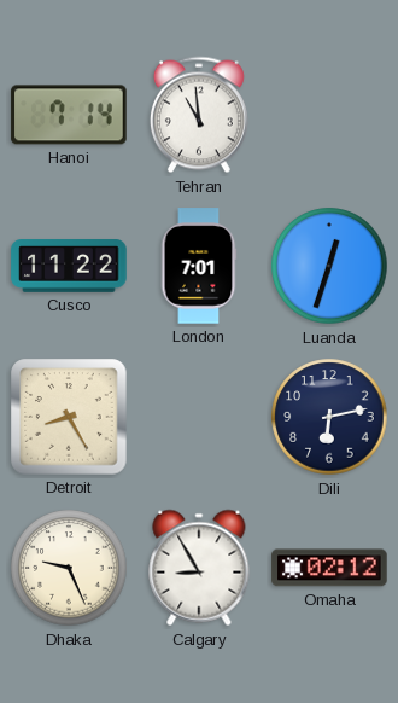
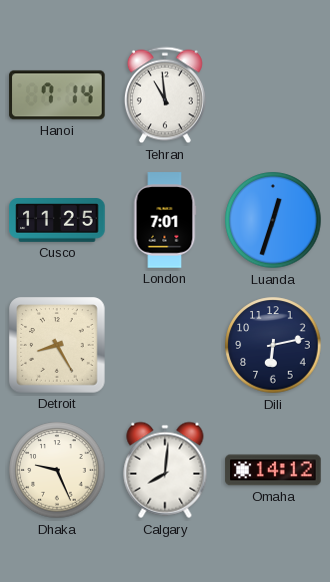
Cusco: 11:22 -> 11:25
Calgary: 8:55 -> 8:01
Omaha: 02:12 -> 14:12
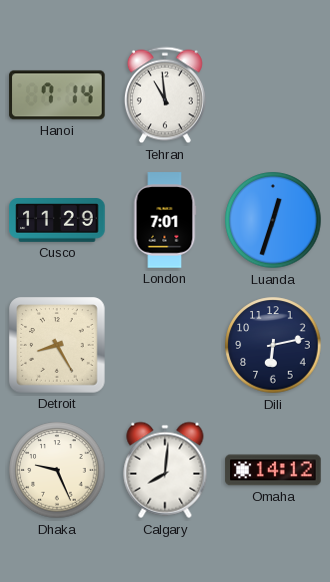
Cusco: 11:25 -> 11:29
